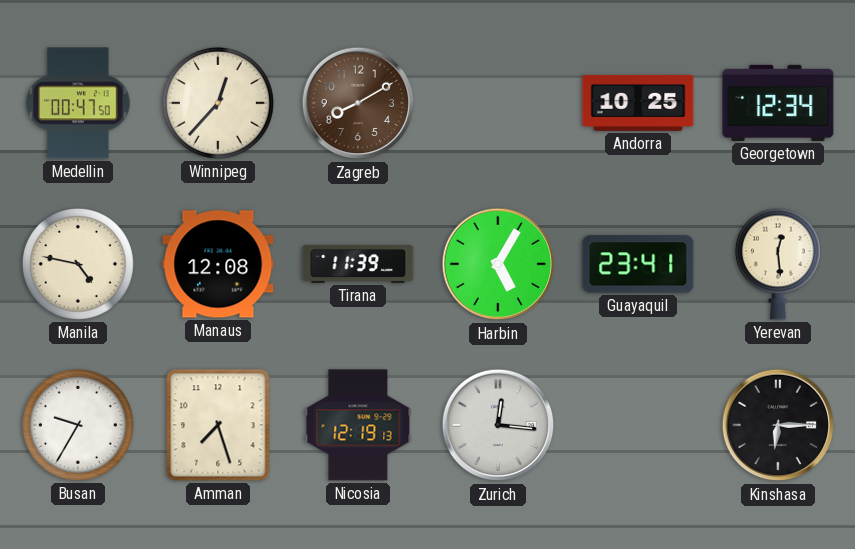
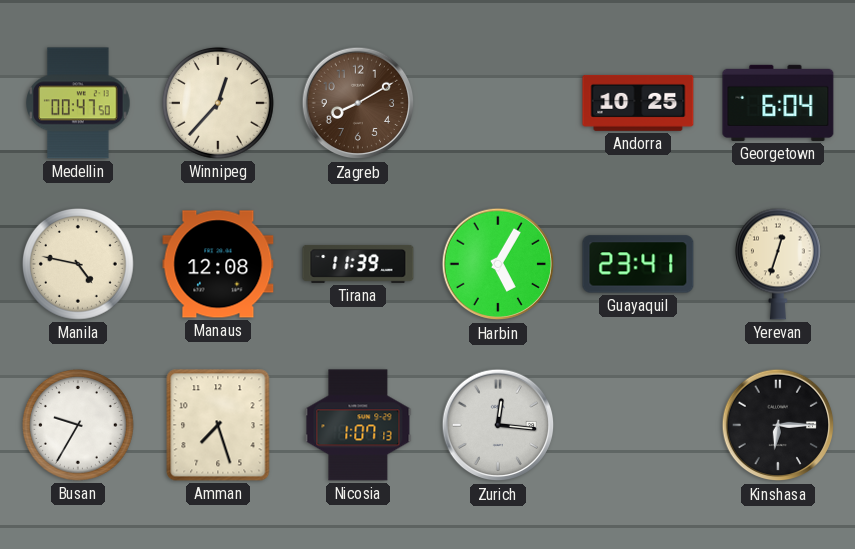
Georgetown: 12:34 -> 6:04
Yerevan: 12:29 -> 12:33
Nicosia: 12:19 -> 1:07
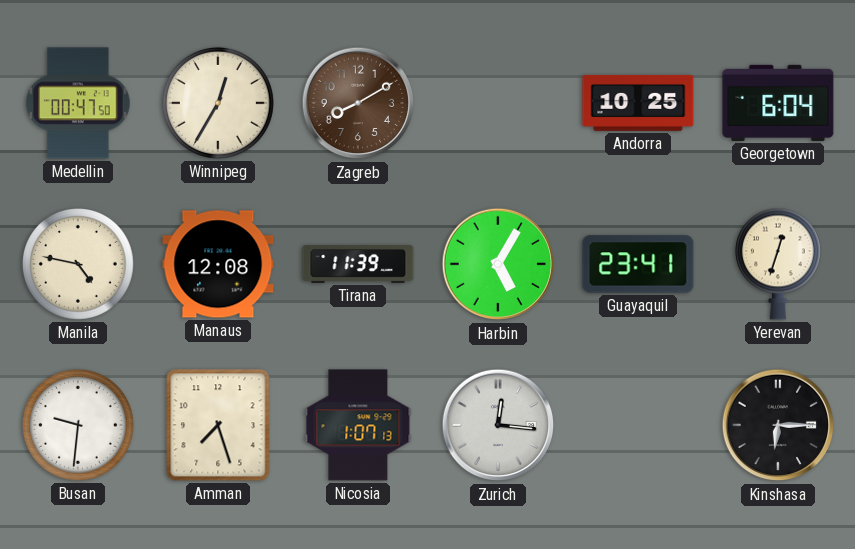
Winnipeg: 12:37 -> 12:35
Busan: 9:35 -> 9:31
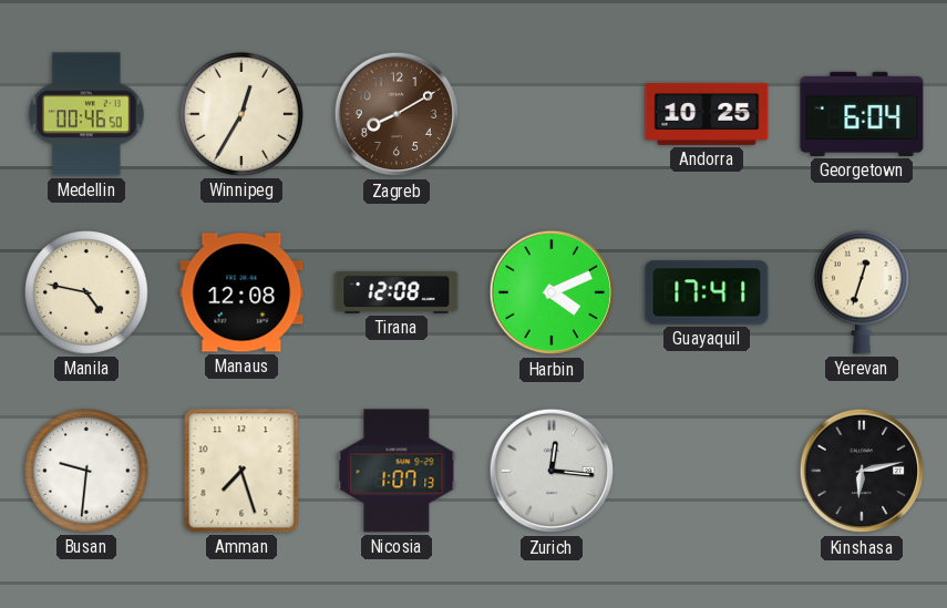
Medellin: 00:47 -> 00:46
Tirana: 11:39 -> 12:08
Harbin: 5:05 -> 4:11
Guayaquil: 23:41 -> 17:41
Kinshasa: 6:15 -> 6:13
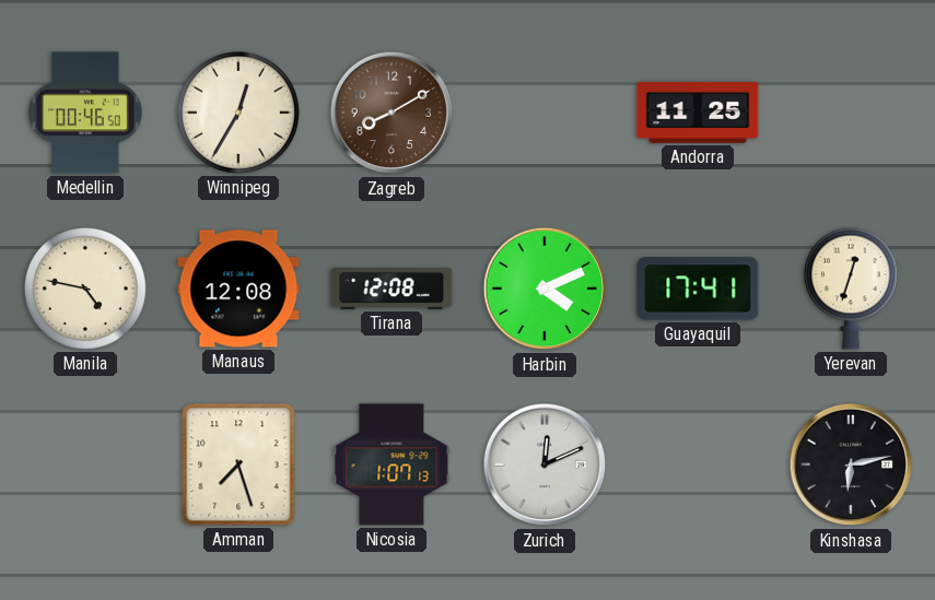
Andorra: 10:25 -> 11:25
Georgetown: 6:04 -> none
Busan: 9:31 -> none
Zurich: 12:16 -> 12:11
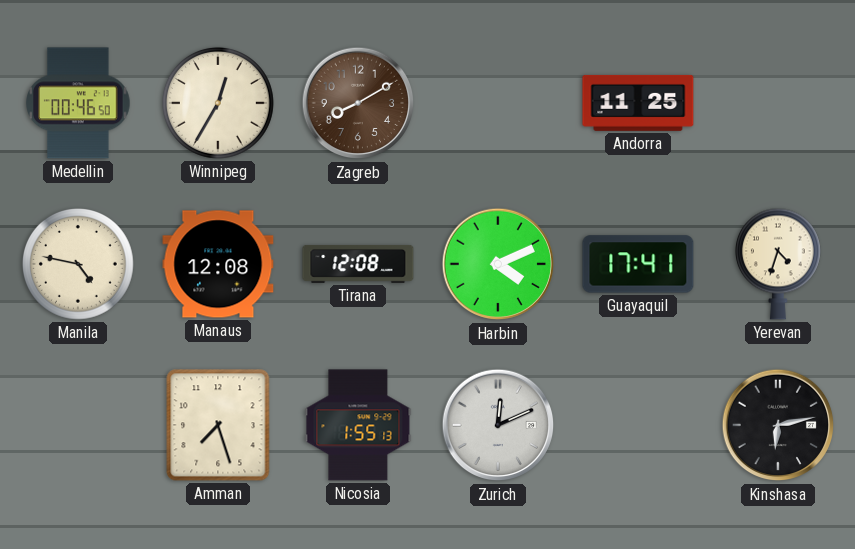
Yerevan: 12:33 -> 4:33
Nicosia: 1:07 -> 1:55
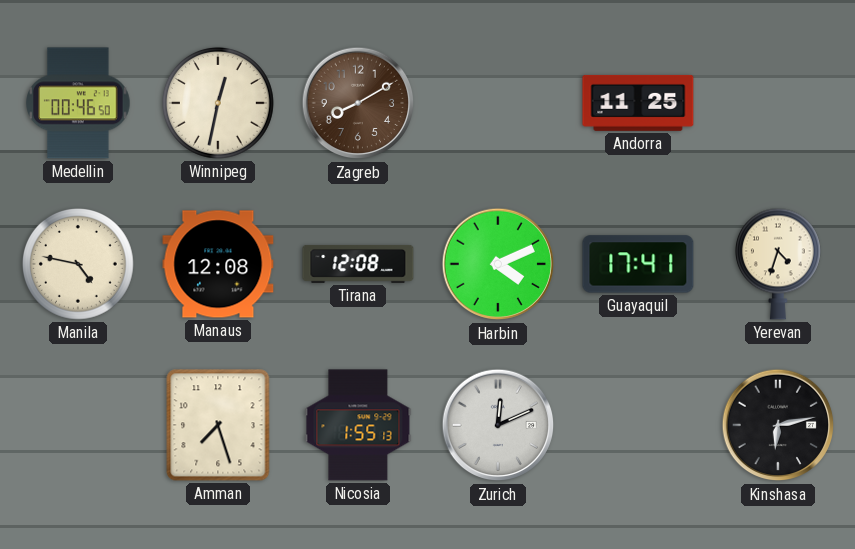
Winnipeg: 12:35 -> 12:32
